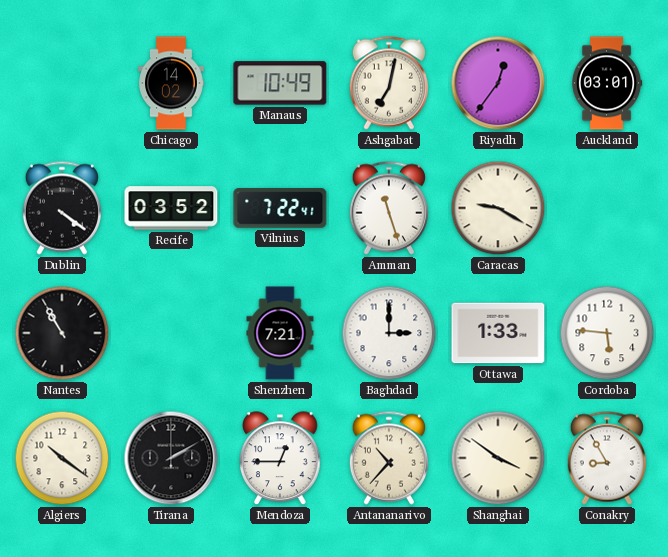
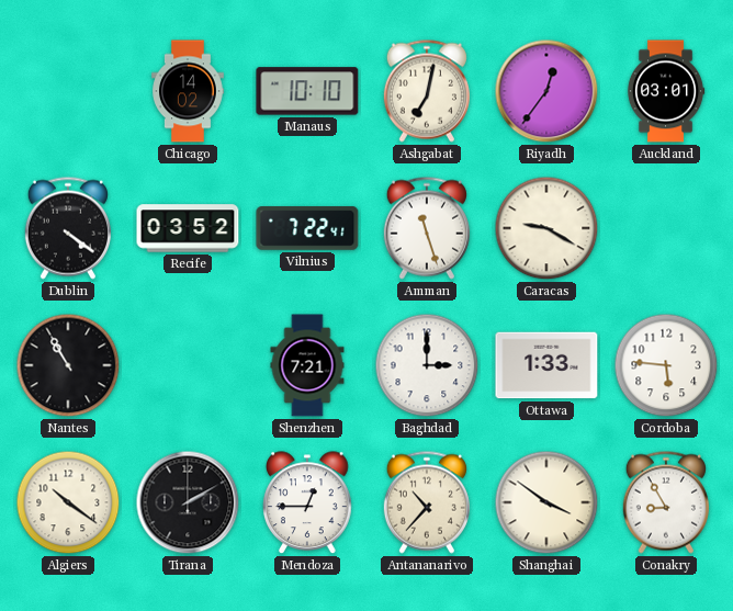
Manaus: 10:49 -> 10:10
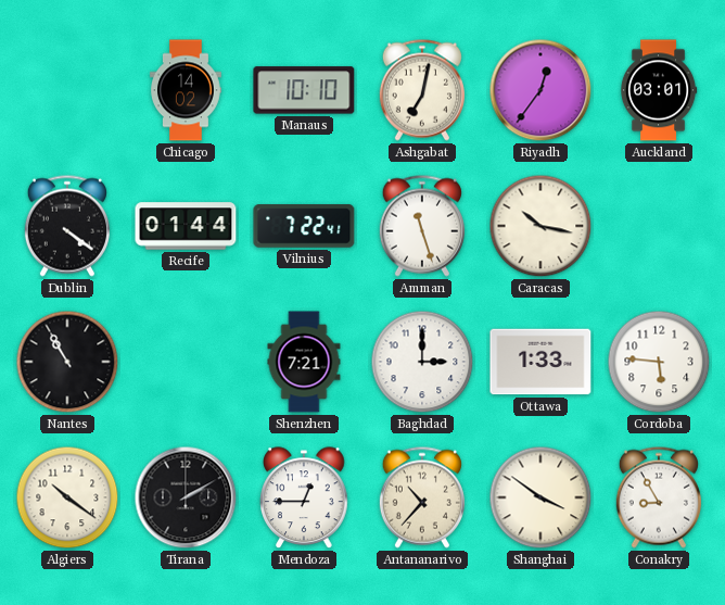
Recife: 03:52 -> 01:44
Caracas: 9:20 -> 10:17
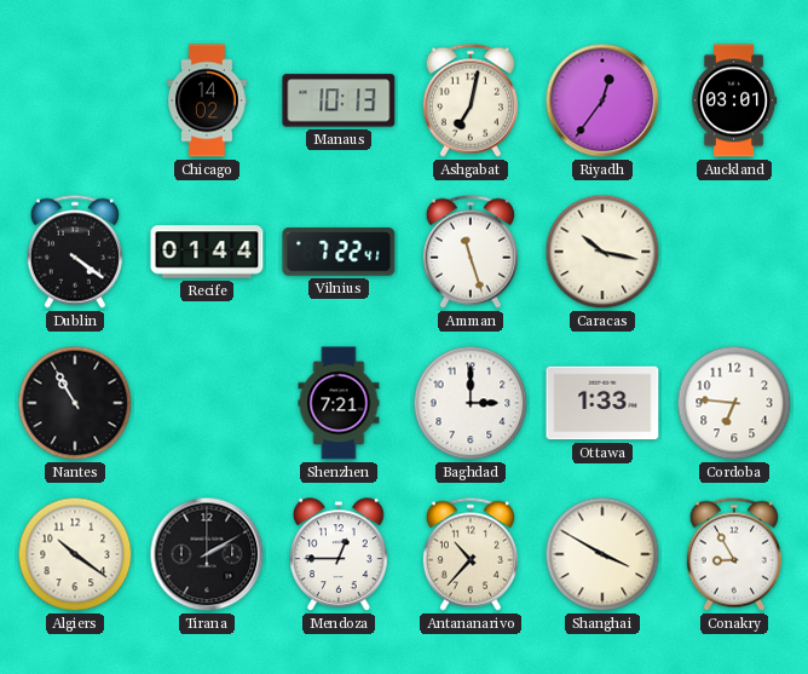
Manaus: 10:10 -> 10:13
Cordoba: 5:46 -> 6:46
Shanghai: 3:51 -> 3:50
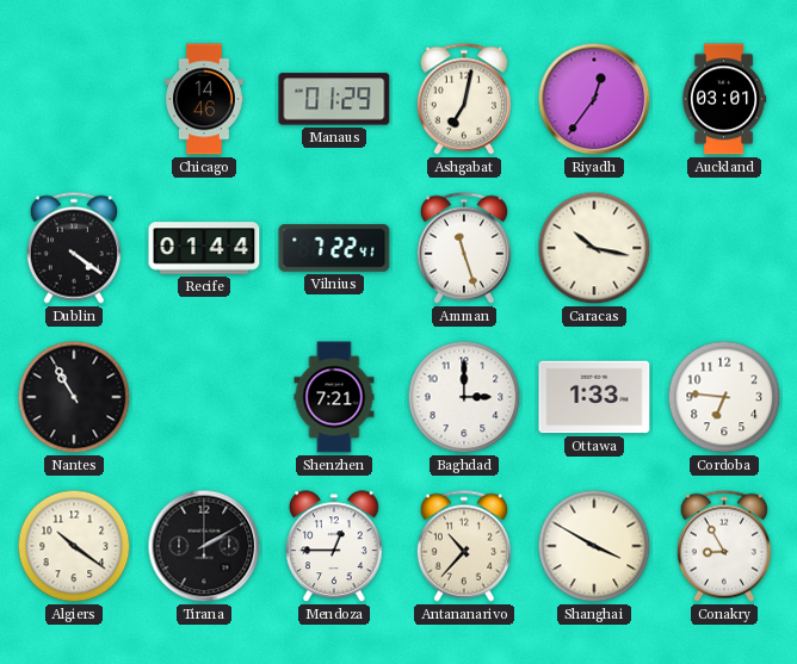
Chicago: 14:02 -> 14:46
Manaus: 10:13 -> 01:29
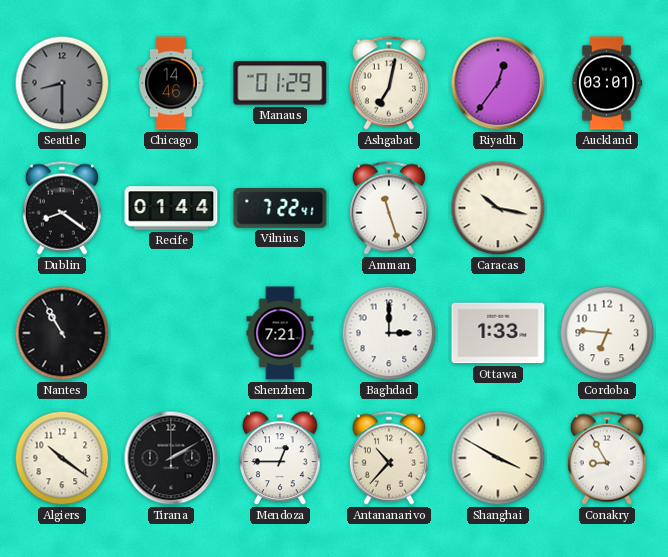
Seattle: none -> 8:30
Dublin: 4:21 -> 8:21
